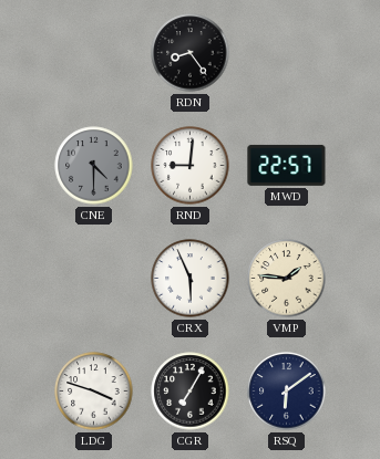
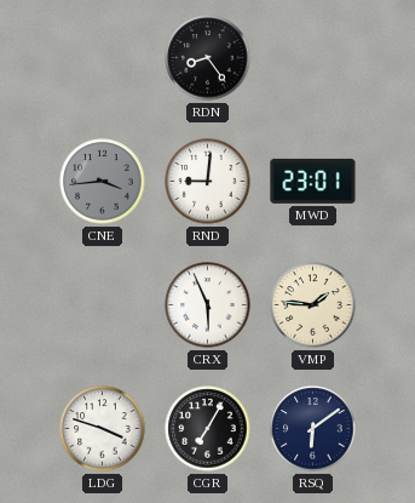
CNE: 4:30 -> 3:44
MWD: 22:57 -> 23:01
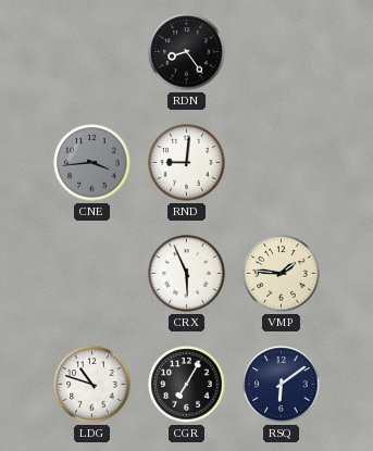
MWD: 23:01 -> none
LDG: 3:48 -> 10:48
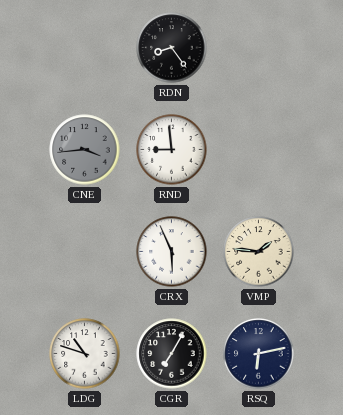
RND: 9:01 -> 8:59
RSQ: 6:09 -> 6:13
